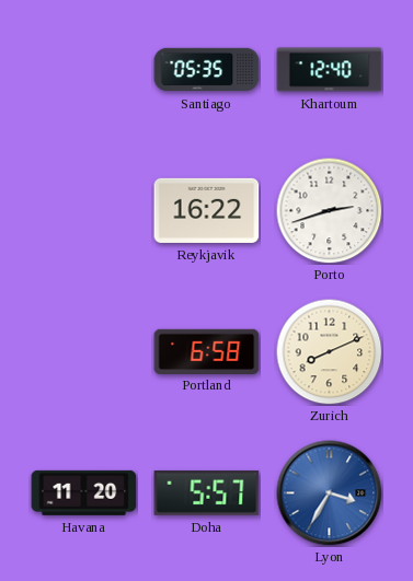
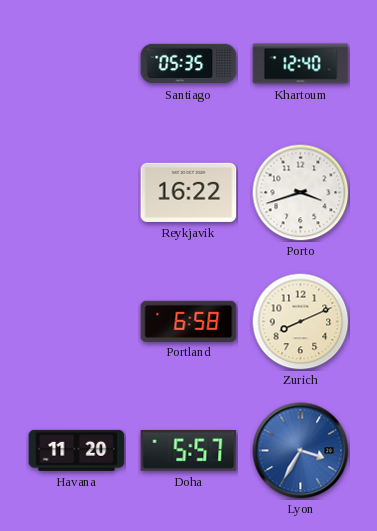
Porto: 2:42 -> 3:42
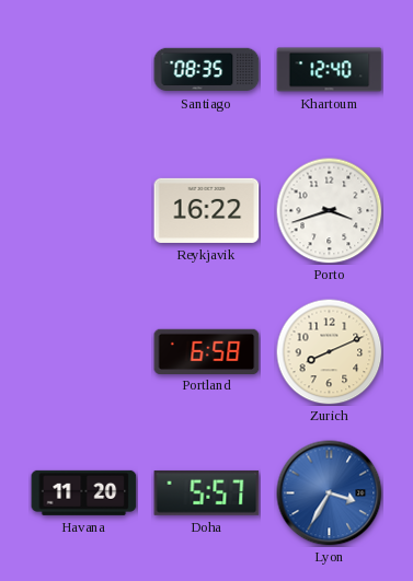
Santiago: 05:35 -> 08:35
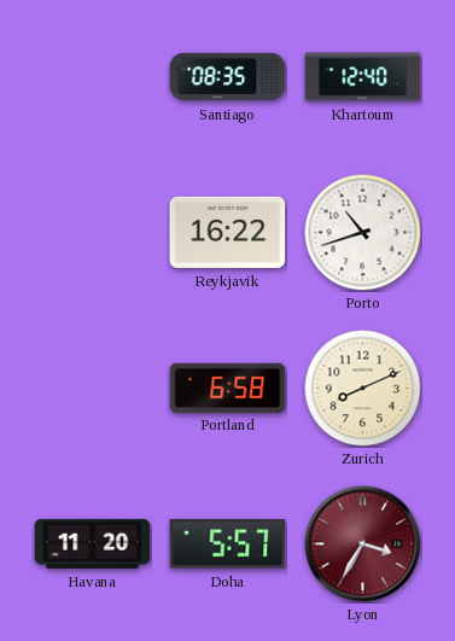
Porto: 3:42 -> 10:42
Lyon dial: blue -> burgundy
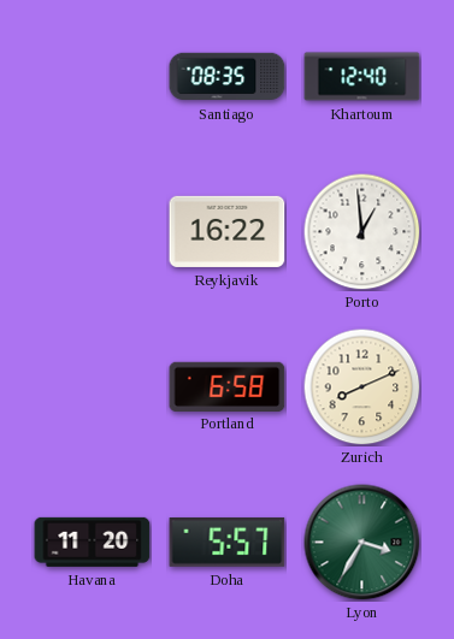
Porto: 10:42 -> 12:59
Lyon dial: burgundy -> green
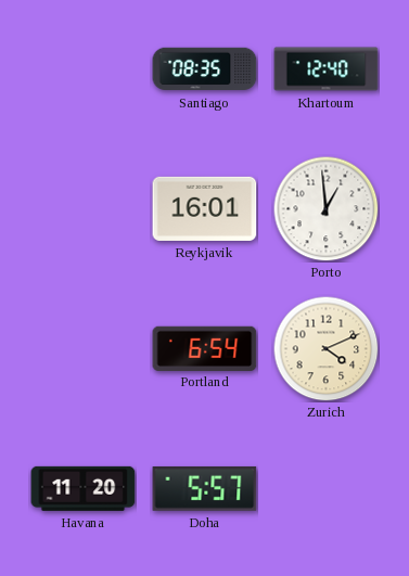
Reykjavik: 16:22 -> 16:01
Portland: 6:58 -> 6:54
Zurich: 8:11 -> 4:11
Lyon: 3:35 -> none
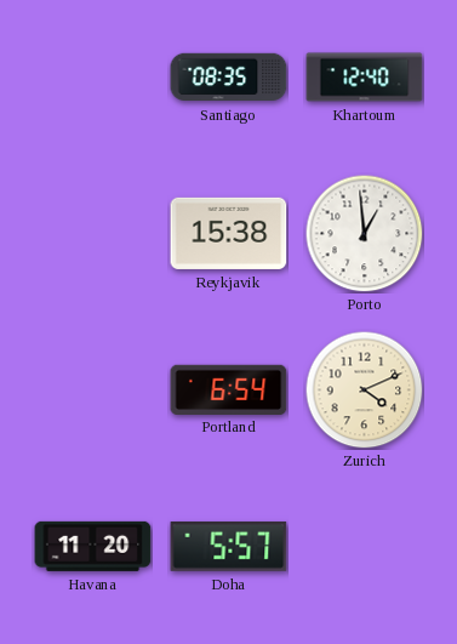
Reykjavik: 16:01 -> 15:38
